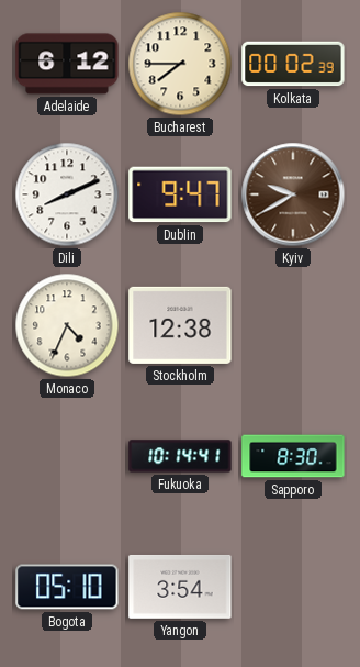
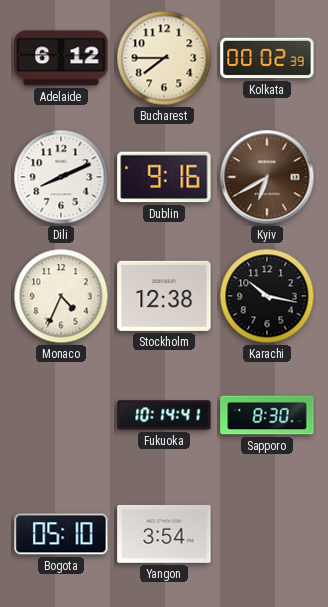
Dublin: 9:47 -> 9:16
Kyiv: 9:40 -> 6:40
Karachi: none -> 10:17
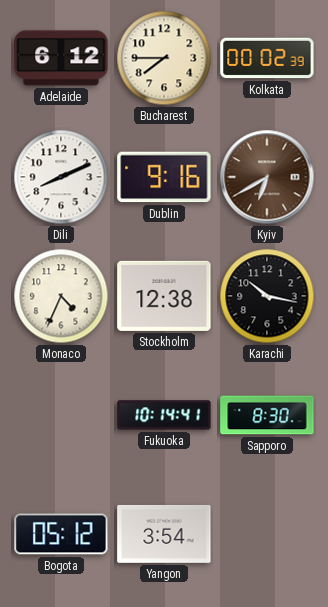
Bogota: 05:10 -> 05:12
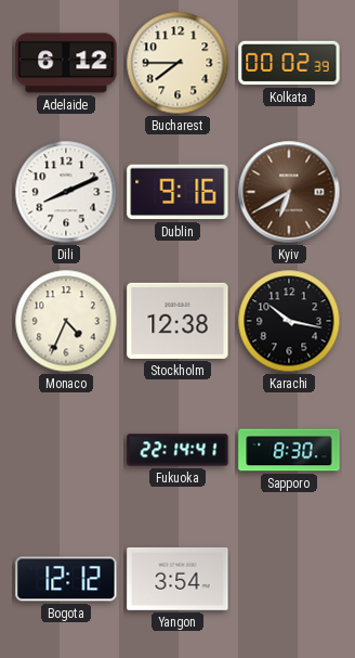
Fukuoka: 10:14 -> 22:14
Bogota: 05:12 -> 12:12
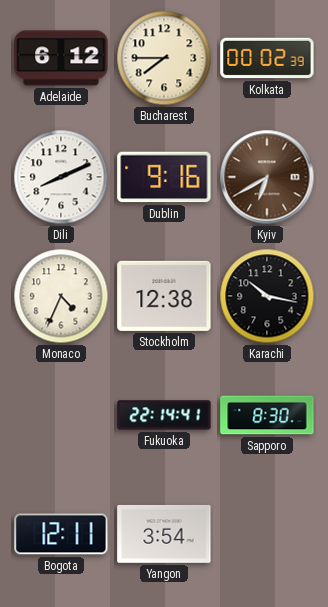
Bogota: 12:12 -> 12:11
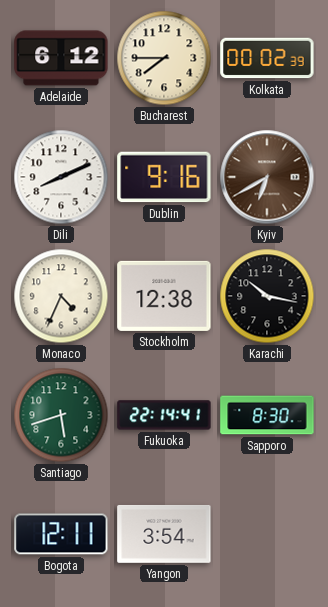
Santiago: none -> 5:42
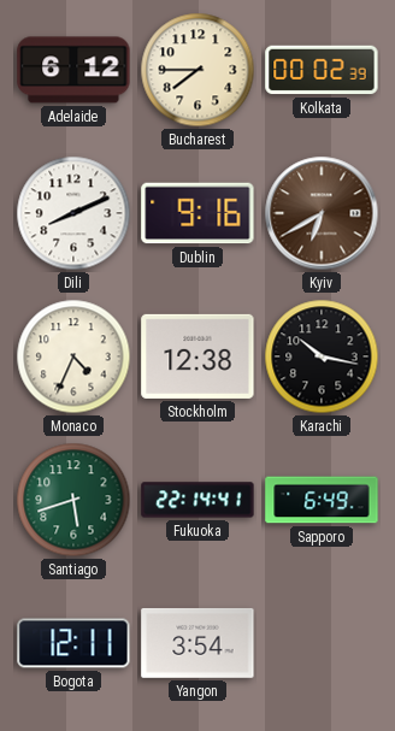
Sapporo: 8:30 -> 6:49
